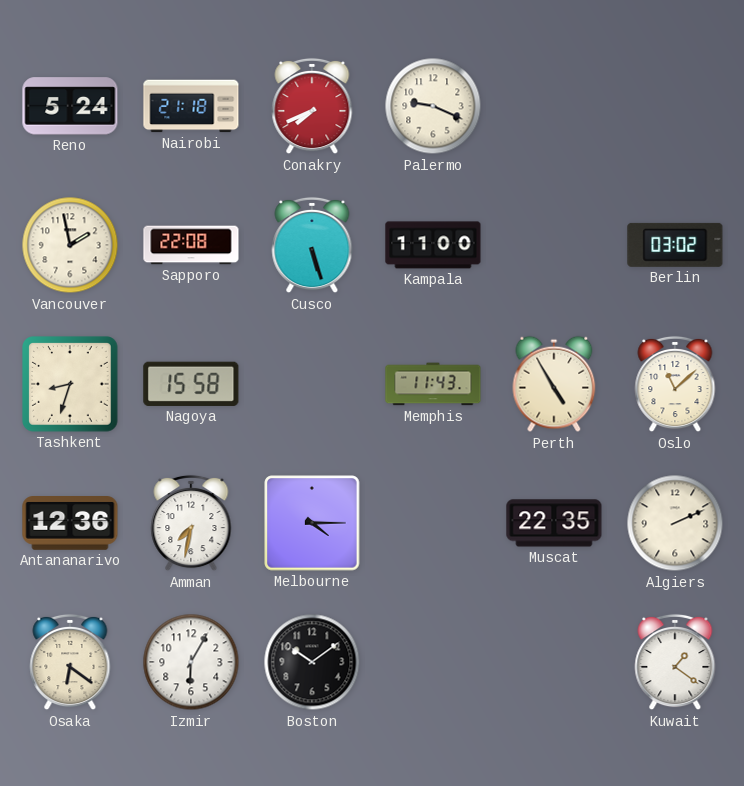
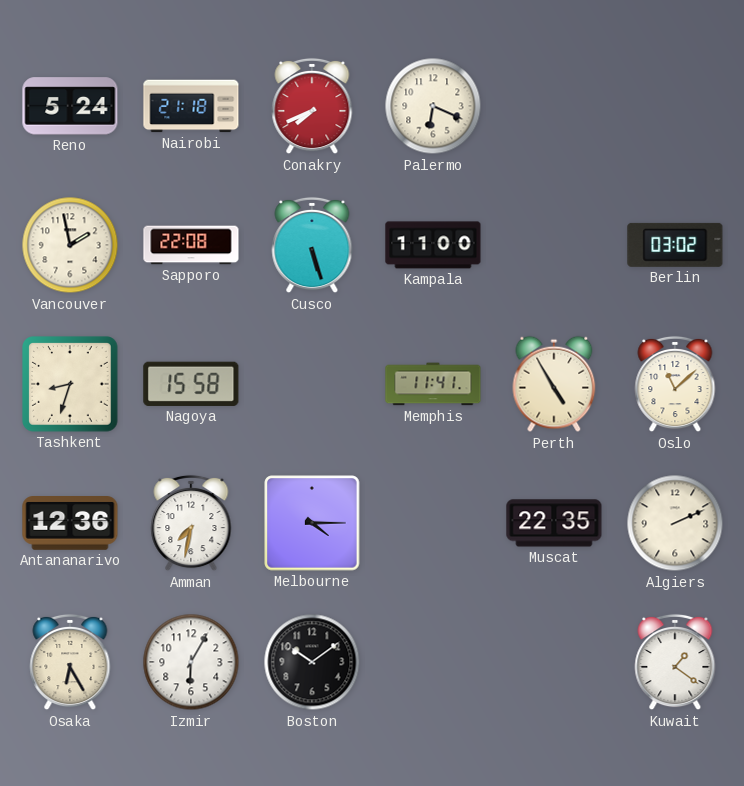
Palermo: 9:19 -> 6:19
Memphis: 11:43 -> 11:41
Osaka: 6:21 -> 6:25
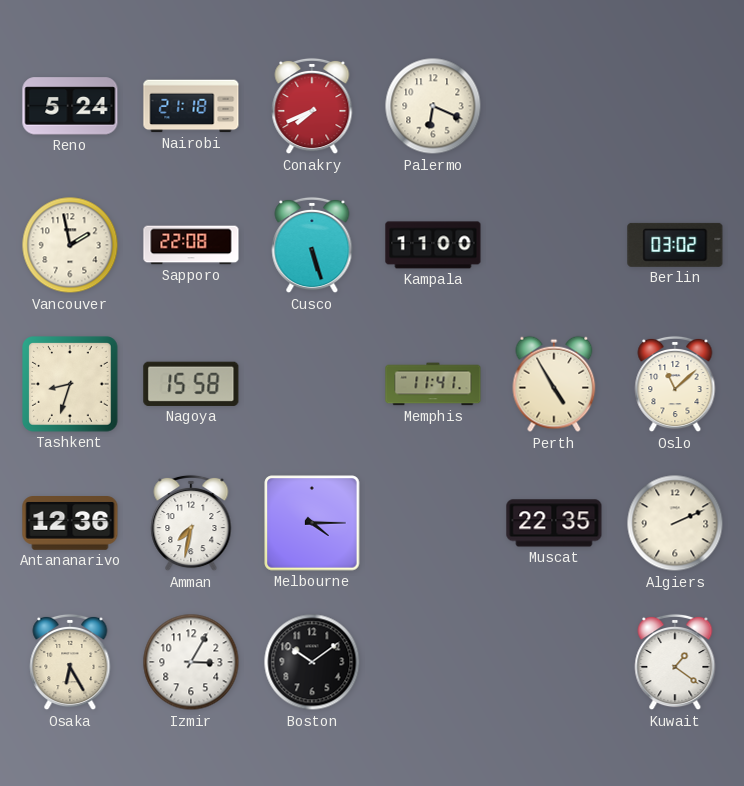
Izmir: 6:05 -> 3:05
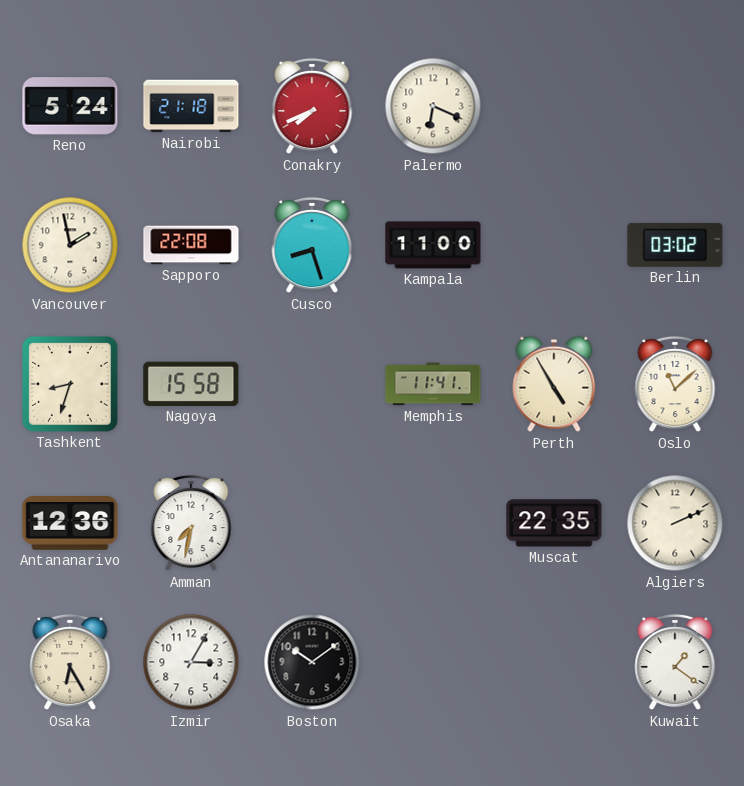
Cusco: 5:27 -> 8:27
Melbourne: 4:15 -> none
